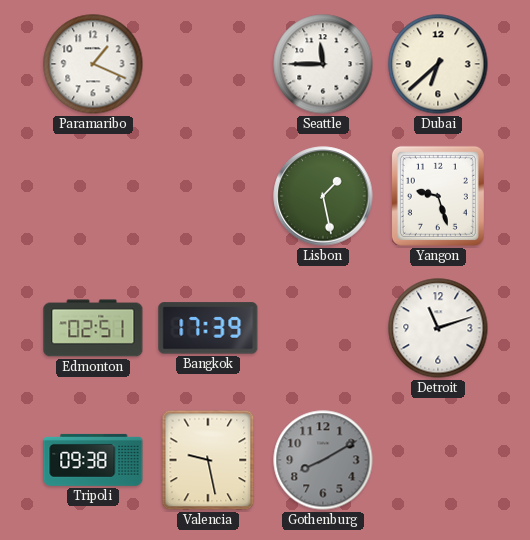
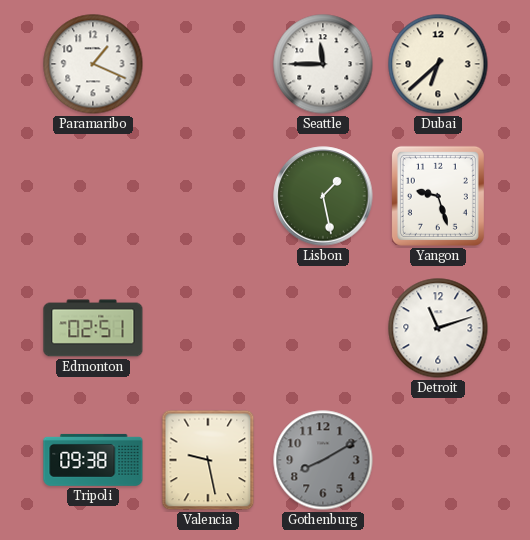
Bangkok: 17:39 -> none
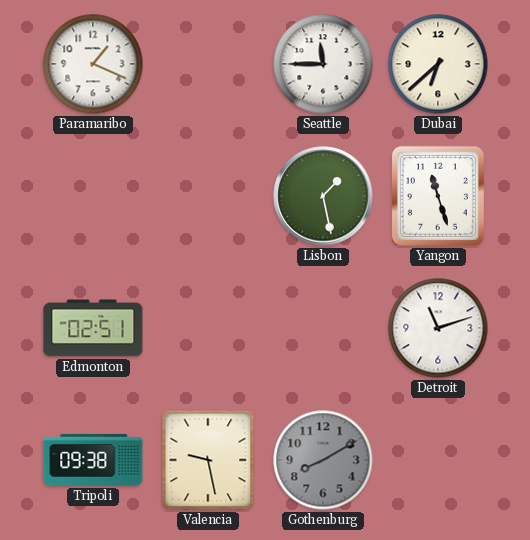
Yangon: 9:27 -> 11:27
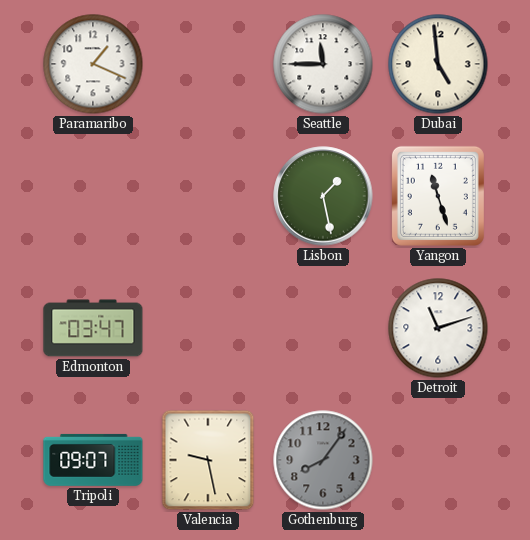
Dubai: 6:38 -> 4:59
Edmonton: 02:51 -> 03:47
Tripoli: 09:38 -> 09:07
Gothenburg: 8:10 -> 8:06
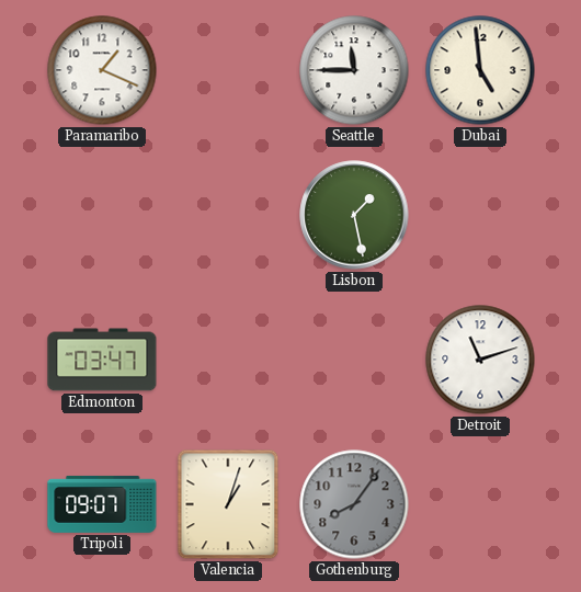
Yangon: 11:27 -> none
Valencia: 9:28 -> 1:03
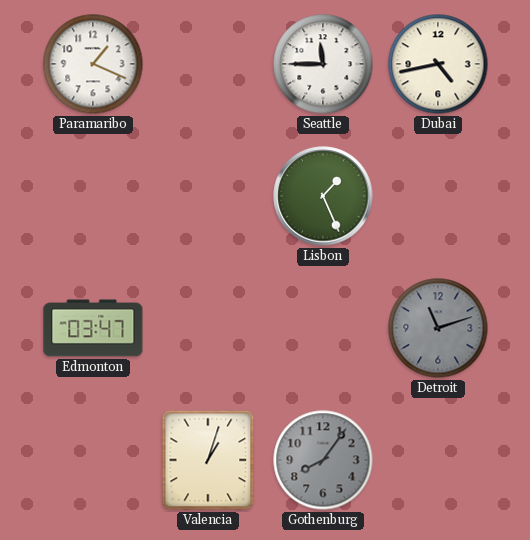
Dubai: 4:59 -> 4:43
Lisbon: 1:28 -> 1:26
Detroit dial: white -> grey
Tripoli: 09:07 -> none
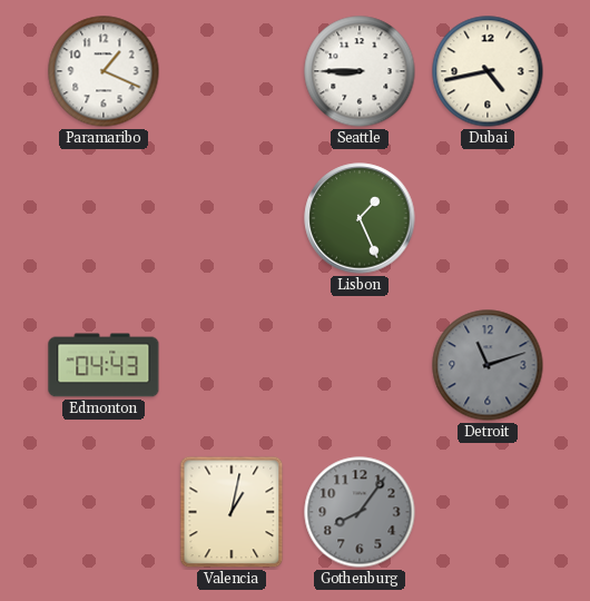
Seattle: 11:45 -> 8:45
Edmonton: 03:47 -> 04:43
Valencia: 1:03 -> 1:02
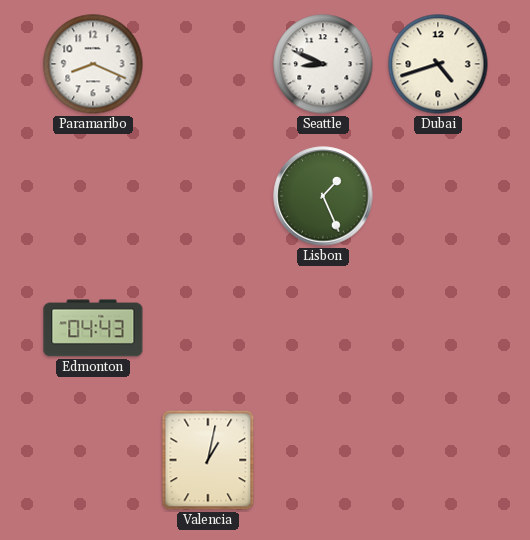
Paramaribo: 1:19 -> 8:19
Seattle: 8:45 -> 8:49
Dubai: 4:43 -> 4:42
Detroit: 11:12 -> none
Gothenburg: 8:06 -> none
